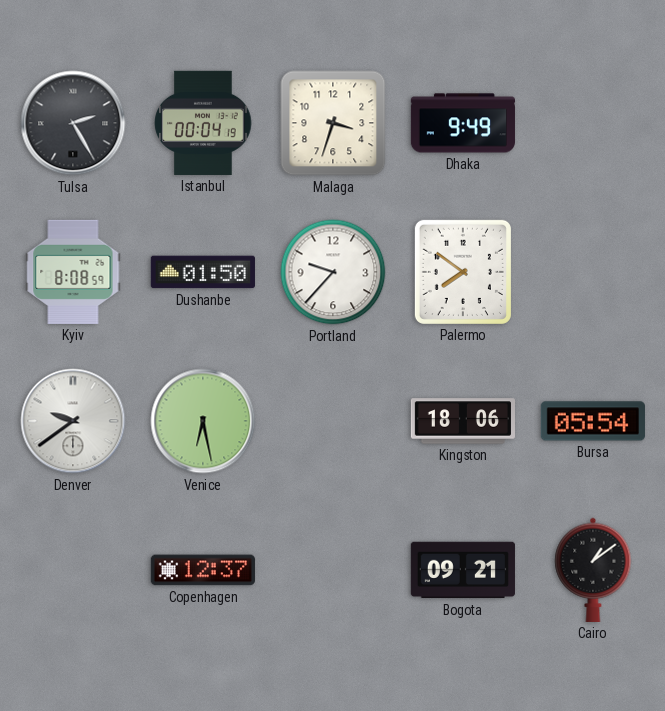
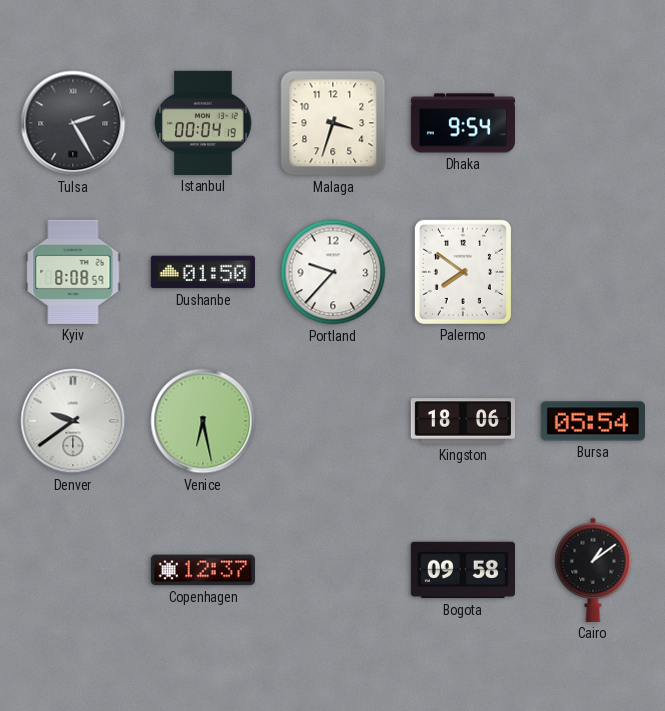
Dhaka: 9:49 -> 9:54
Bogota: 09:21 -> 09:58
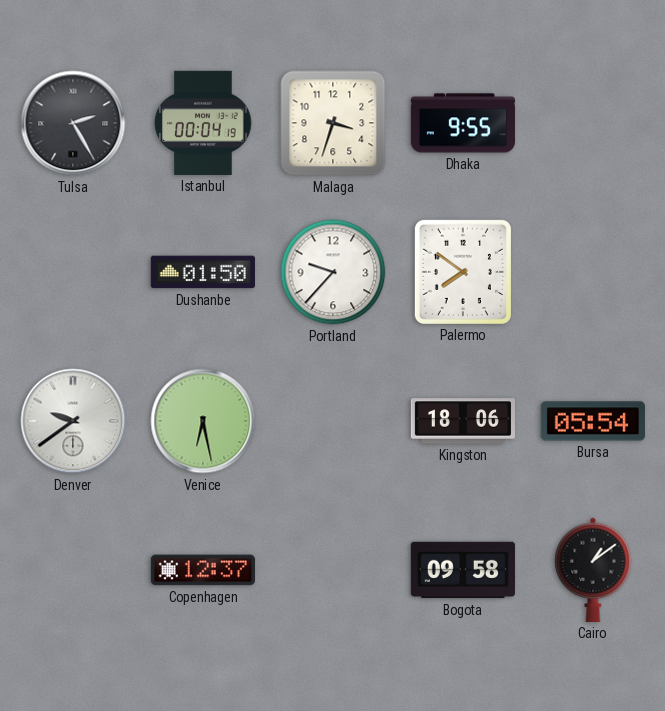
Dhaka: 9:54 -> 9:55
Kyiv: 8:08 -> none
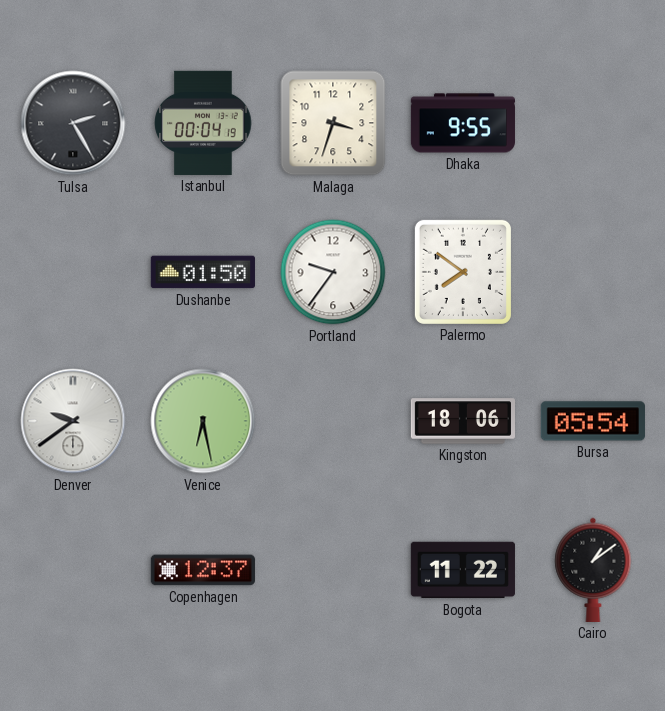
Portland: 9:37 -> 9:36
Bogota: 09:58 -> 11:22
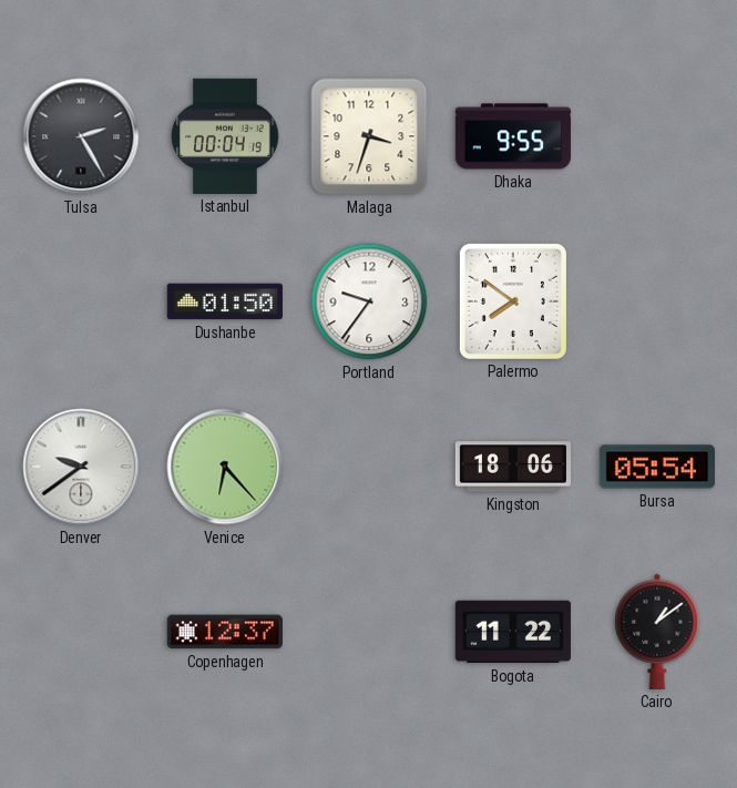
Venice: 6:28 -> 6:23
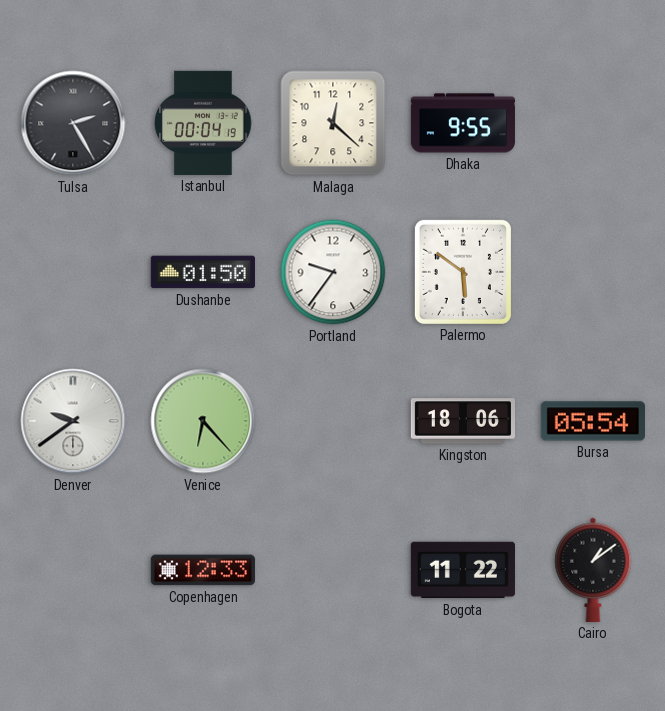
Malaga: 3:33 -> 12:22
Palermo: 7:51 -> 5:51
Copenhagen: 12:37 -> 12:33
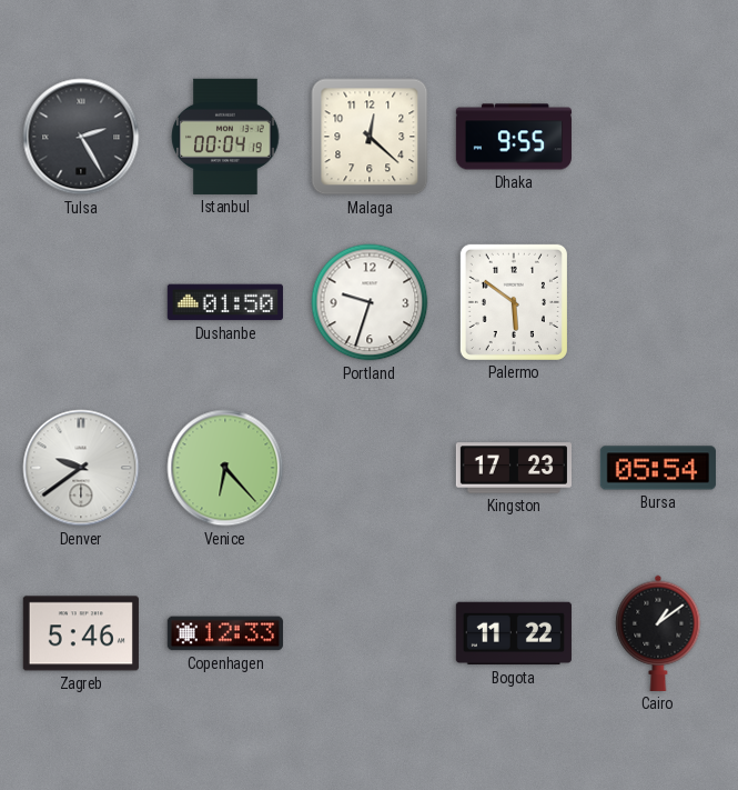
Portland: 9:36 -> 9:33
Kingston: 18:06 -> 17:23
Zagreb: none -> 5:46
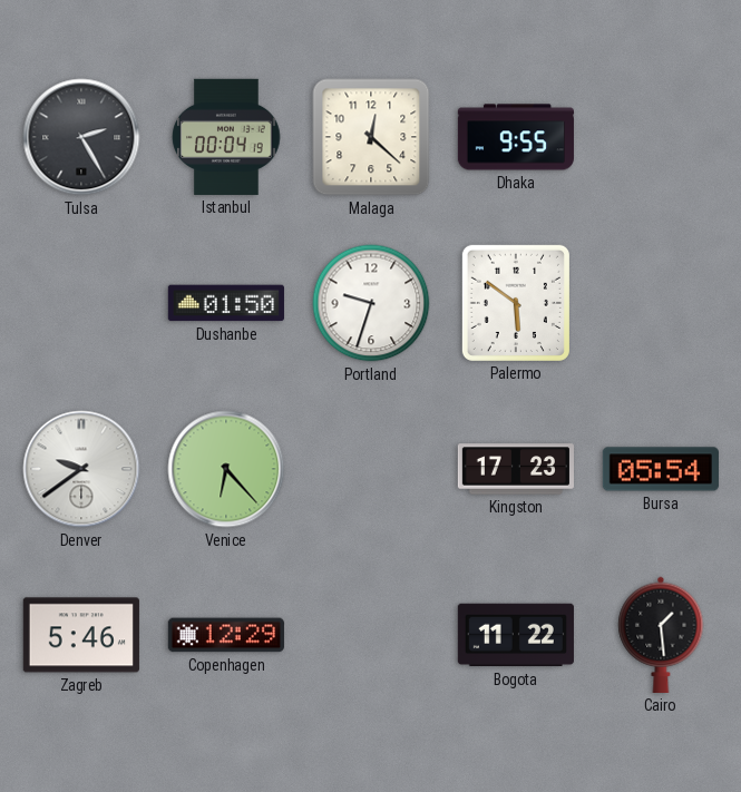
Copenhagen: 12:33 -> 12:29
Cairo: 1:09 -> 1:29
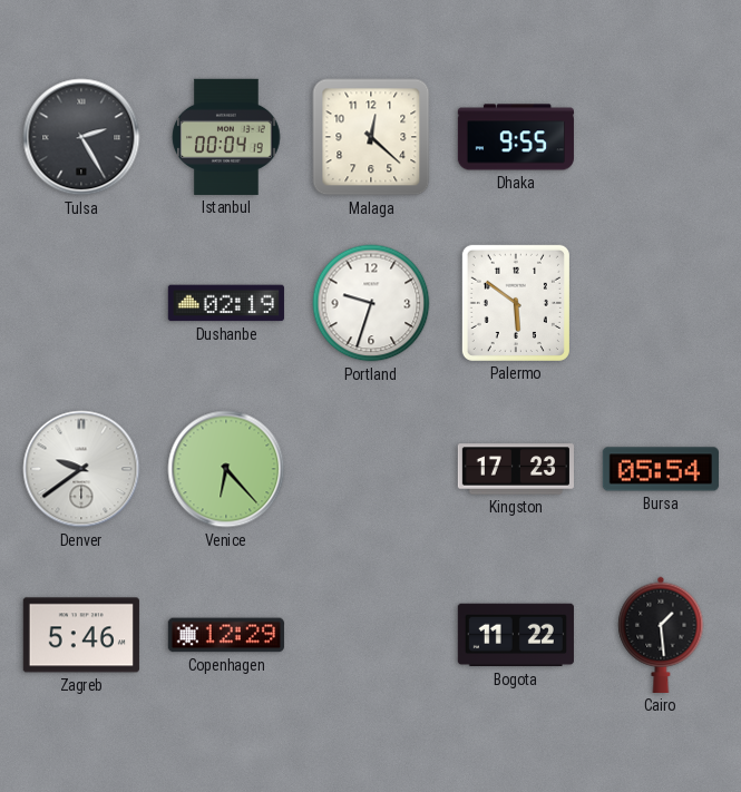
Dushanbe: 01:50 -> 02:19
